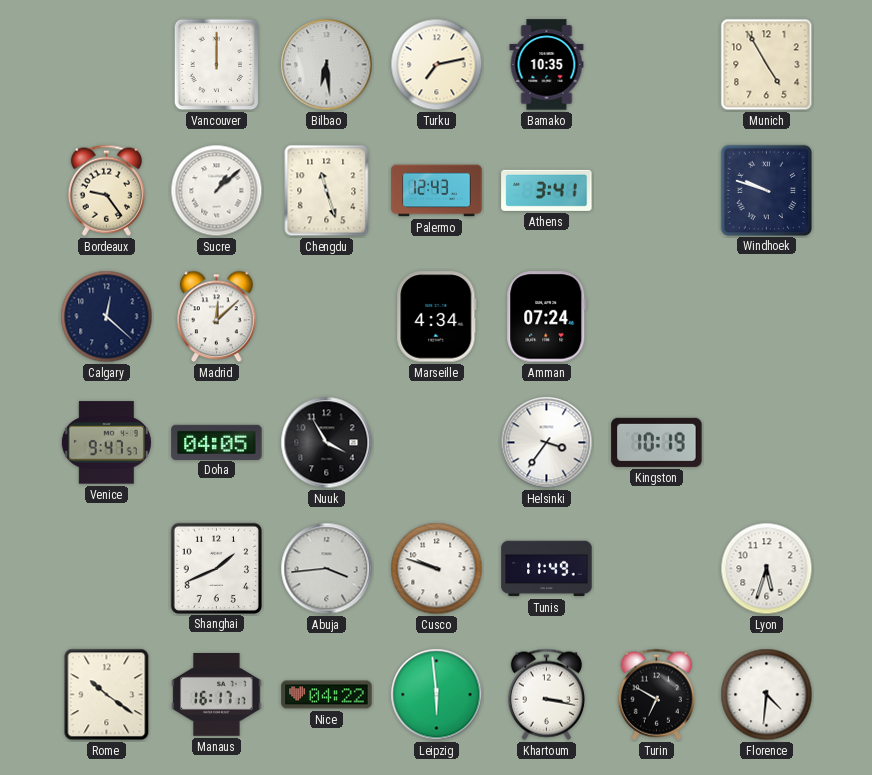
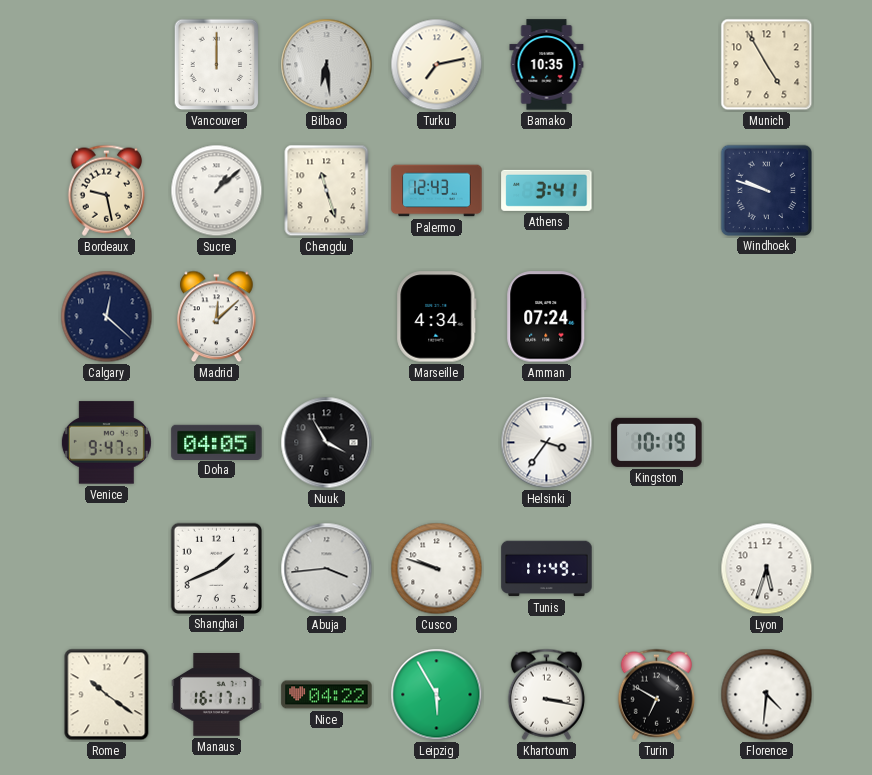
Bordeaux: 9:24 -> 9:28
Leipzig: 5:59 -> 5:55
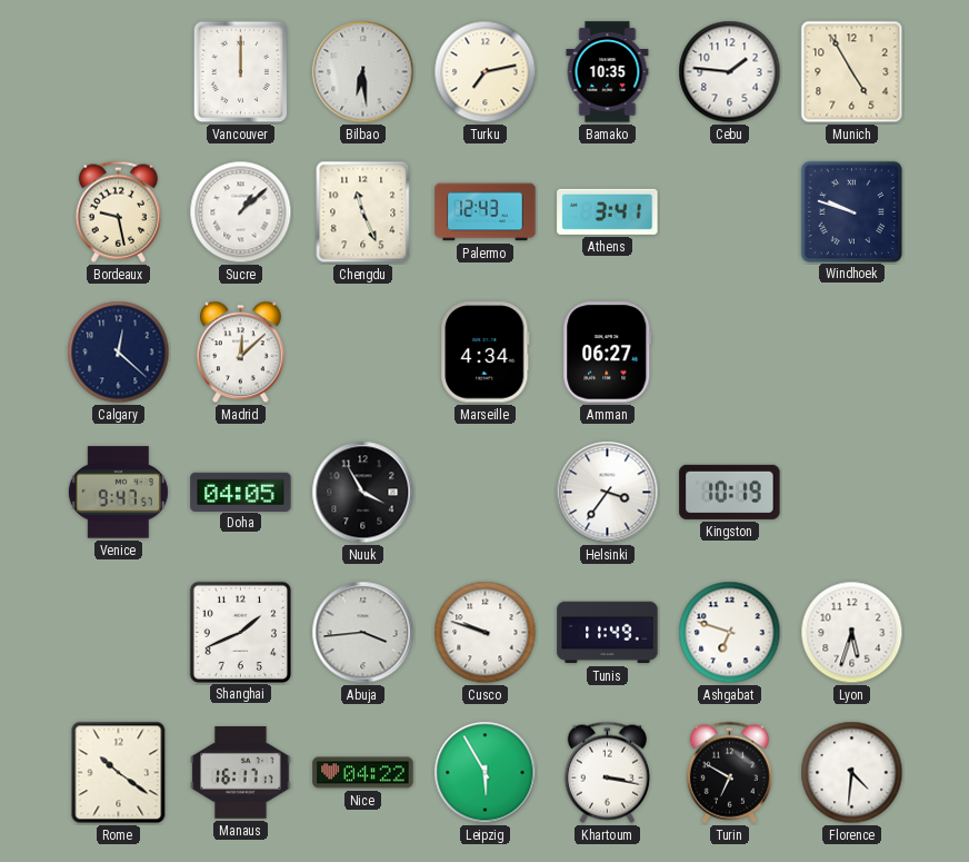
Cebu: none -> 1:46
Chengdu: 11:27 -> 11:26
Amman: 07:24 -> 06:27
Ashgabat: none -> 6:48
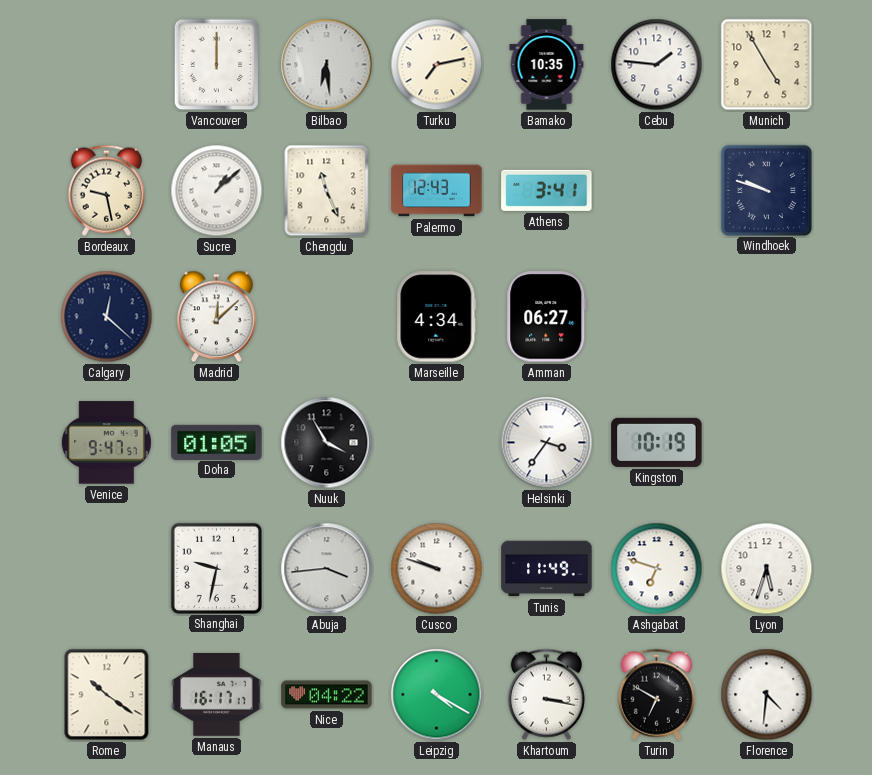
Doha: 04:05 -> 01:05
Shanghai: 1:41 -> 9:32
Leipzig: 5:55 -> 4:20
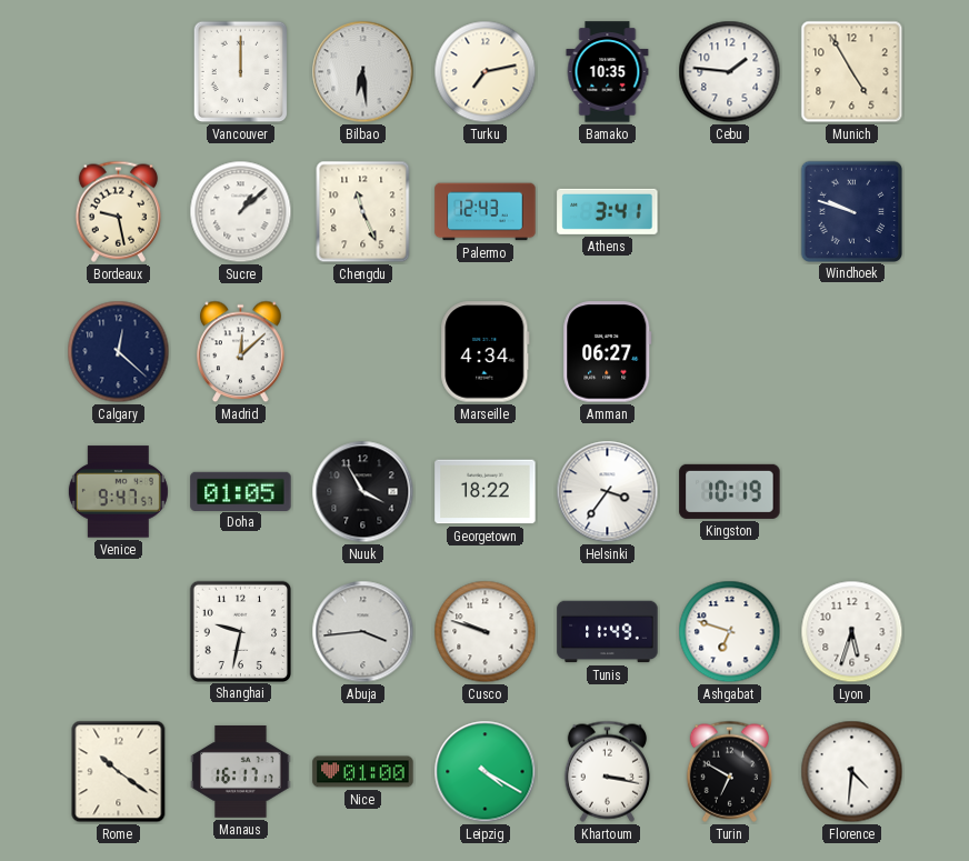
Georgetown: none -> 18:22
Nice: 04:22 -> 01:00
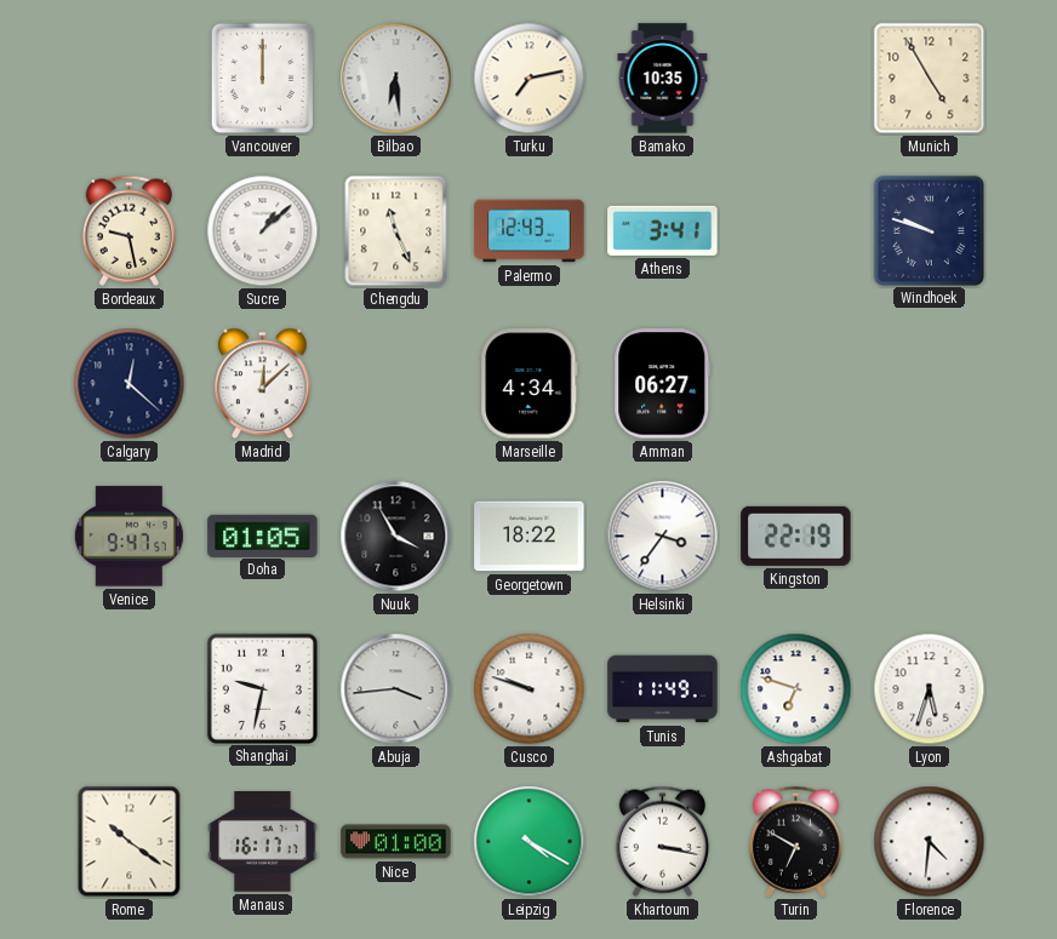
Cebu: 1:46 -> none
Kingston: 10:19 -> 22:19
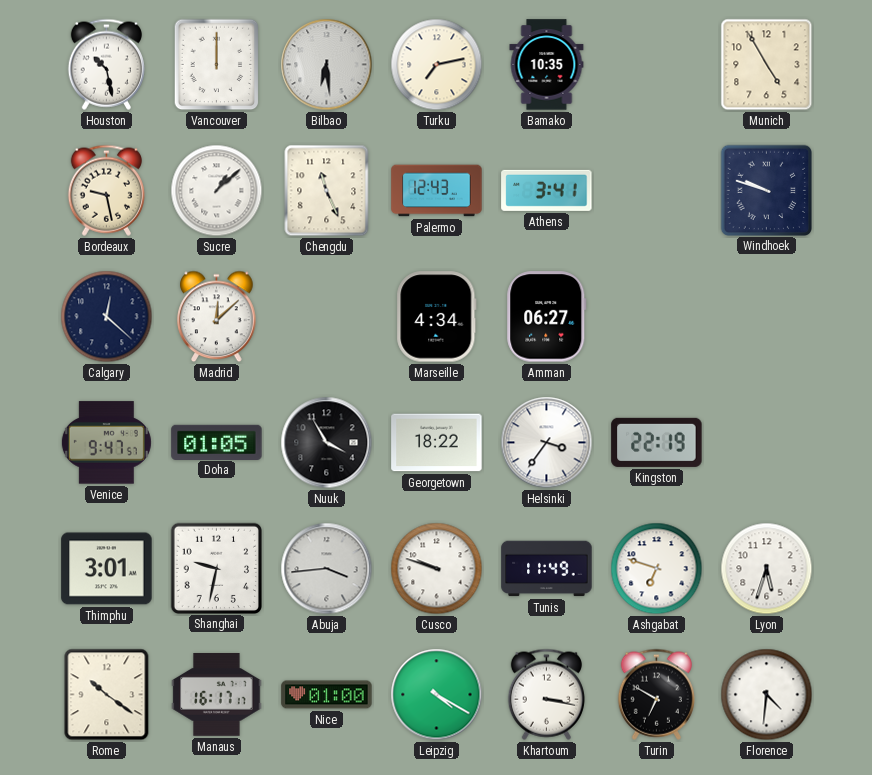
Houston: none -> 10:28
Thimphu: none -> 3:01
